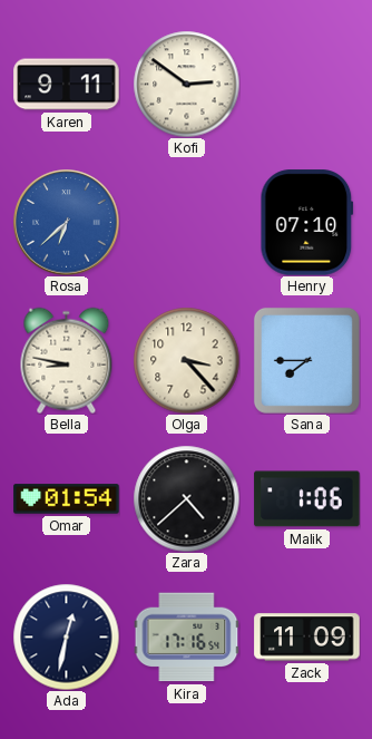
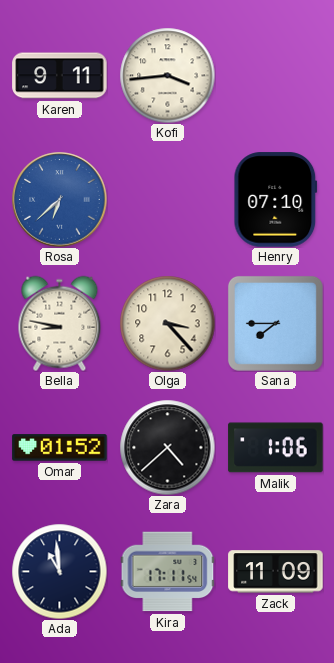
Kofi: 2:51 -> 3:44
Omar: 01:54 -> 01:52
Ada: 12:32 -> 10:59
Kira: 17:16 -> 17:11
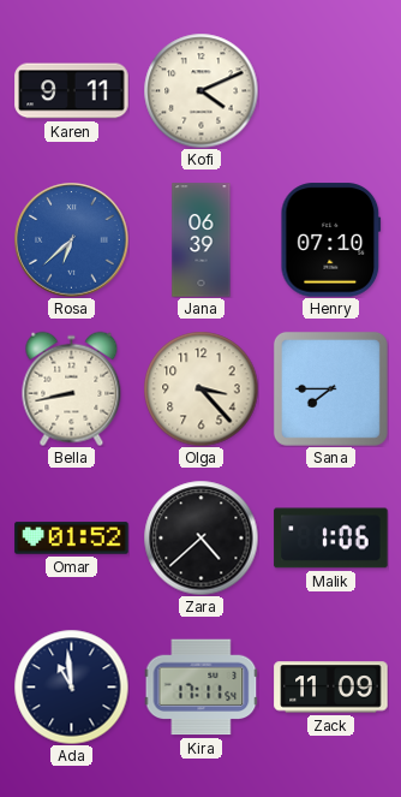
Kofi: 3:44 -> 4:11
Jana: none -> 06:39
Bella: 8:47 -> 8:43
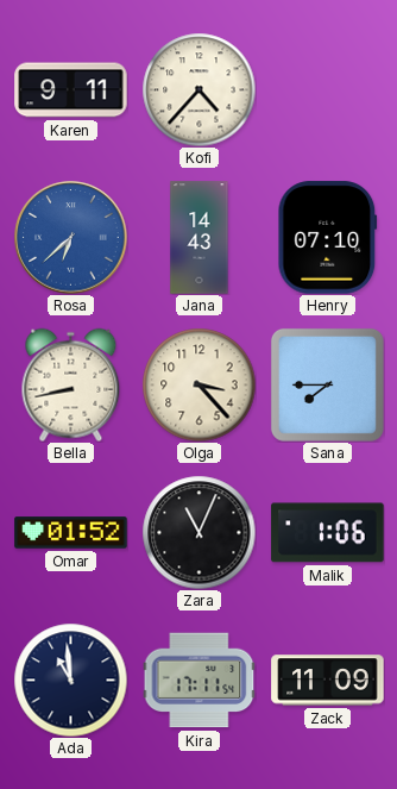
Kofi: 4:11 -> 4:37
Jana: 06:39 -> 14:43
Zara: 4:38 -> 11:04
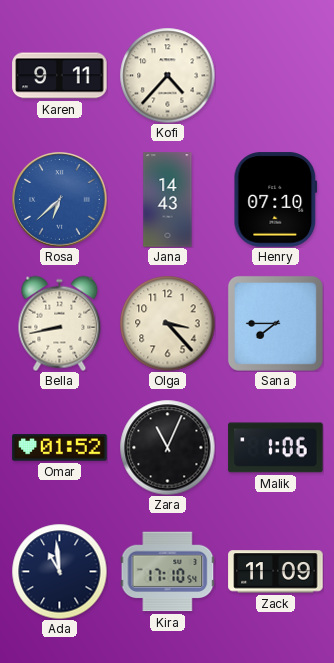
Kira: 17:11 -> 17:10
